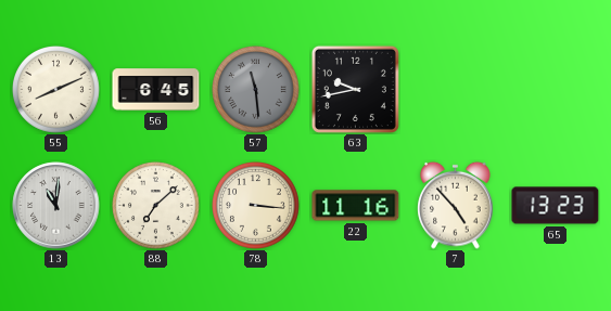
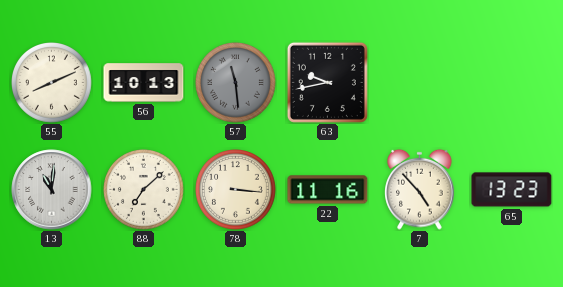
56: 6:45 -> 10:13
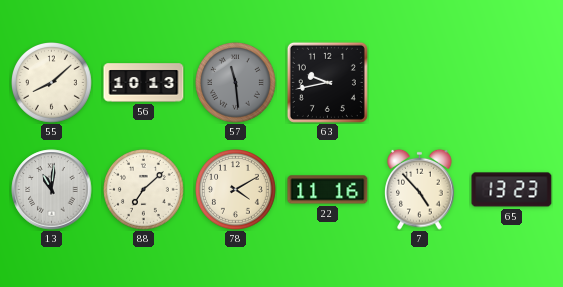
55: 8:11 -> 8:08
78: 3:16 -> 4:10
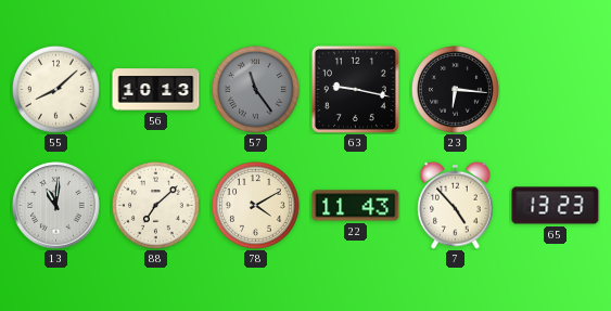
57: 11:29 -> 11:24
63: 9:43 -> 9:17
23: none -> 6:16
22: 11:16 -> 11:43
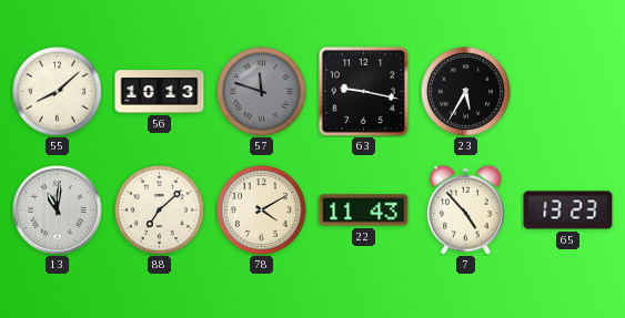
57: 11:24 -> 11:48
23: 6:16 -> 5:35
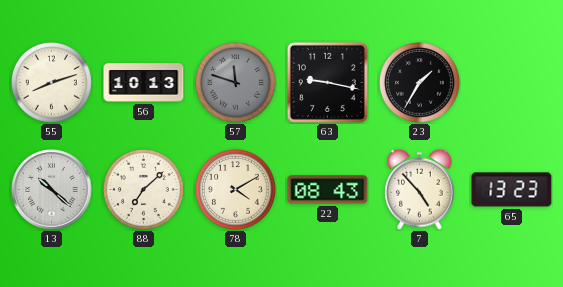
55: 8:08 -> 8:12
23: 5:35 -> 1:35
13: 11:01 -> 10:22
22: 11:43 -> 08:43
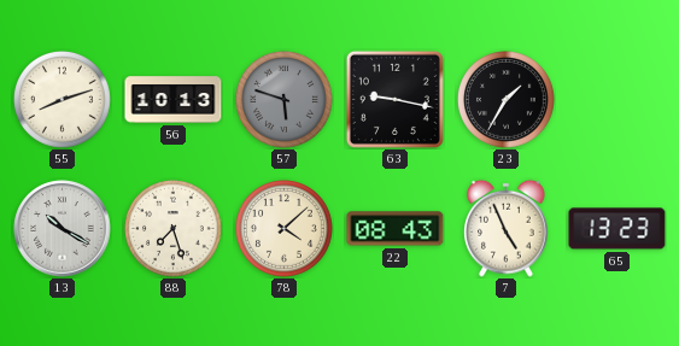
57: 11:48 -> 5:48
13: 10:22 -> 10:20
88: 7:08 -> 7:27
78: 4:10 -> 4:08
7: 4:53 -> 4:56
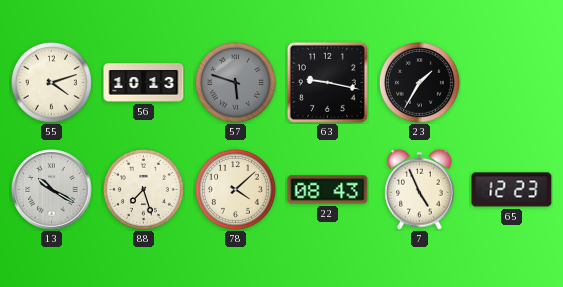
55: 8:12 -> 4:12
65: 13:23 -> 12:23
